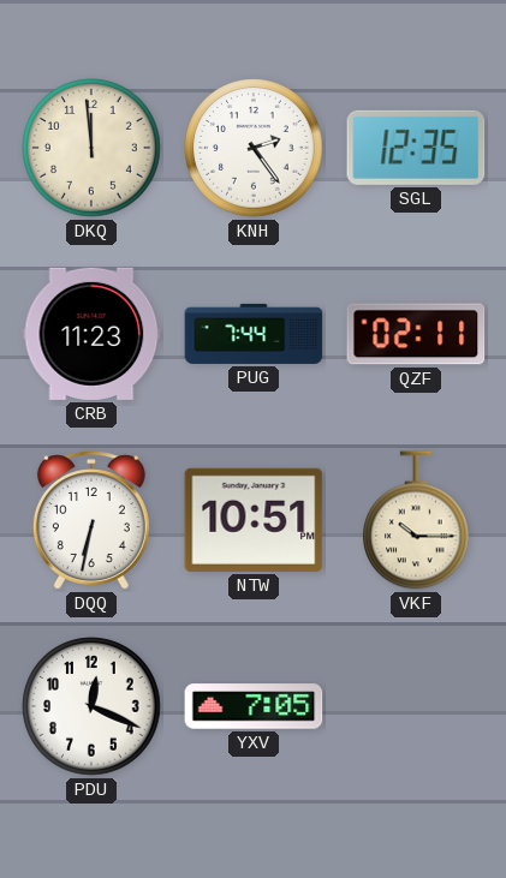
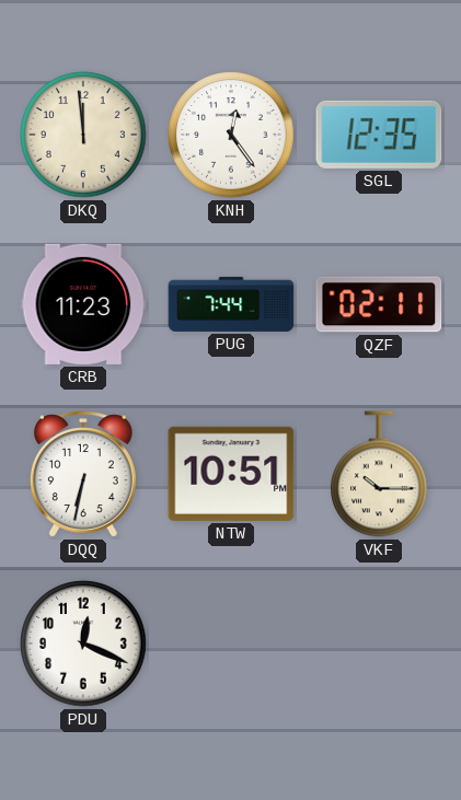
KNH: 2:24 -> 12:24
YXV: 7:05 -> none
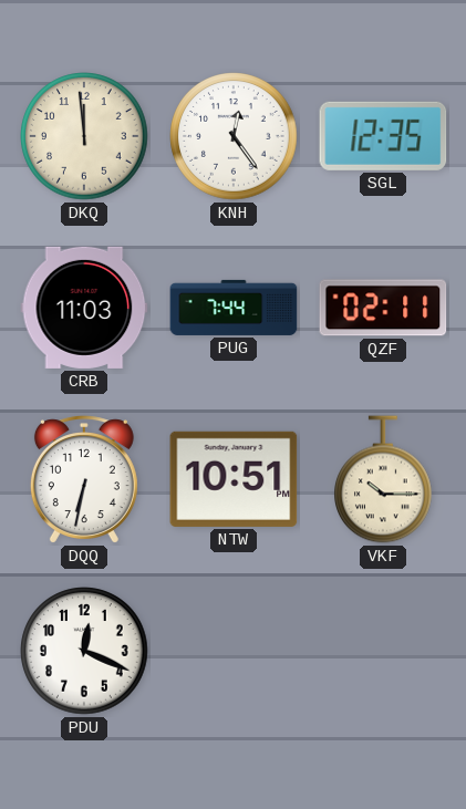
CRB: 11:23 -> 11:03
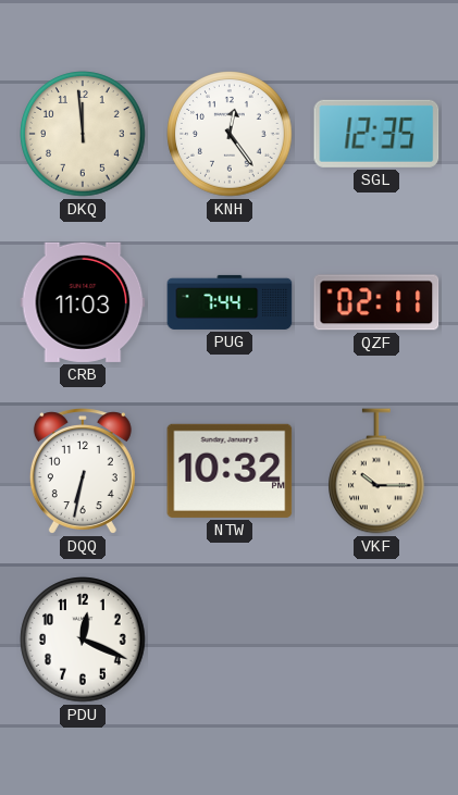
NTW: 10:51 -> 10:32
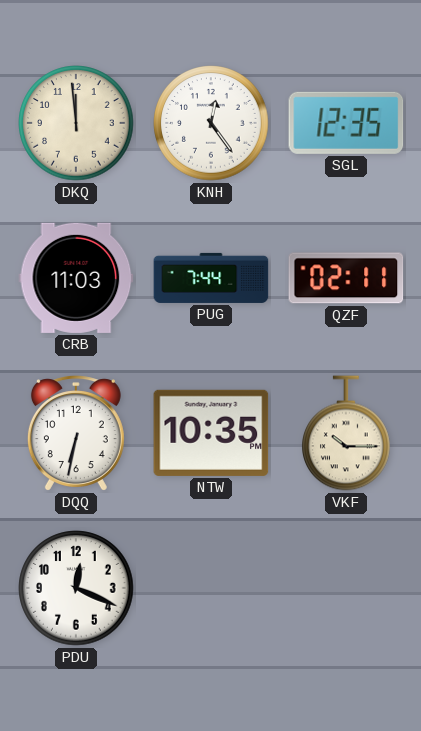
NTW: 10:32 -> 10:35
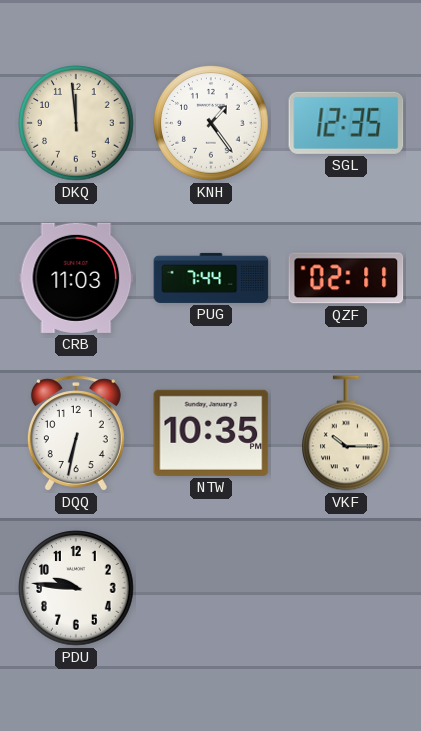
KNH: 12:24 -> 1:24
PDU: 12:19 -> 9:46
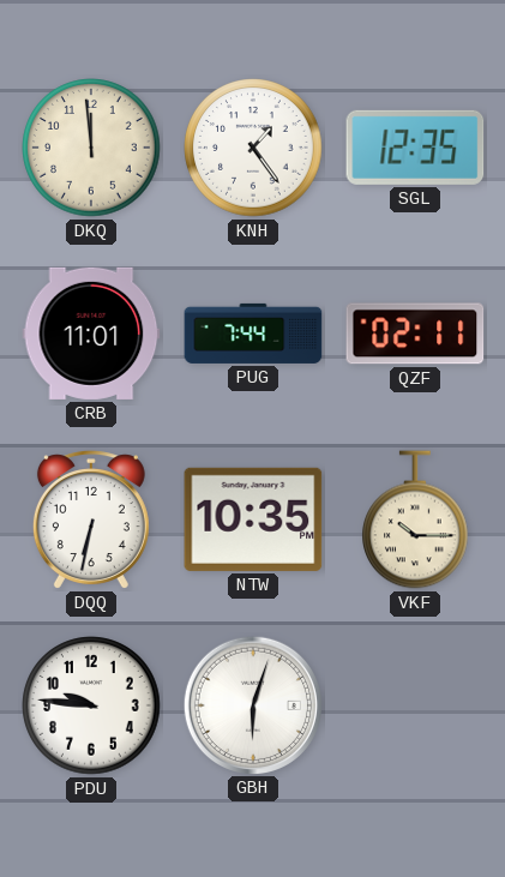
CRB: 11:03 -> 11:01
GBH: none -> 6:03
